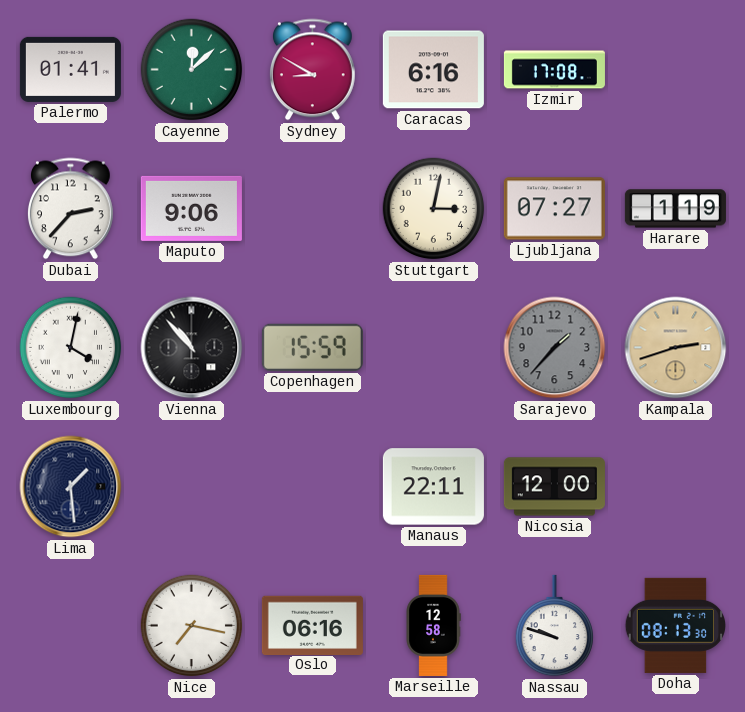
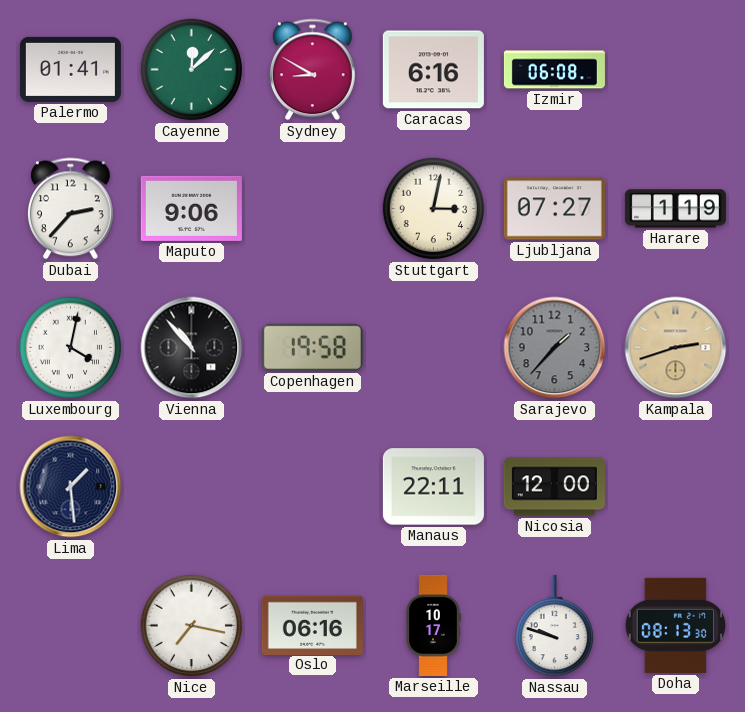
Izmir: 17:08 -> 06:08
Copenhagen: 15:59 -> 19:58
Marseille: 12:58 -> 10:17
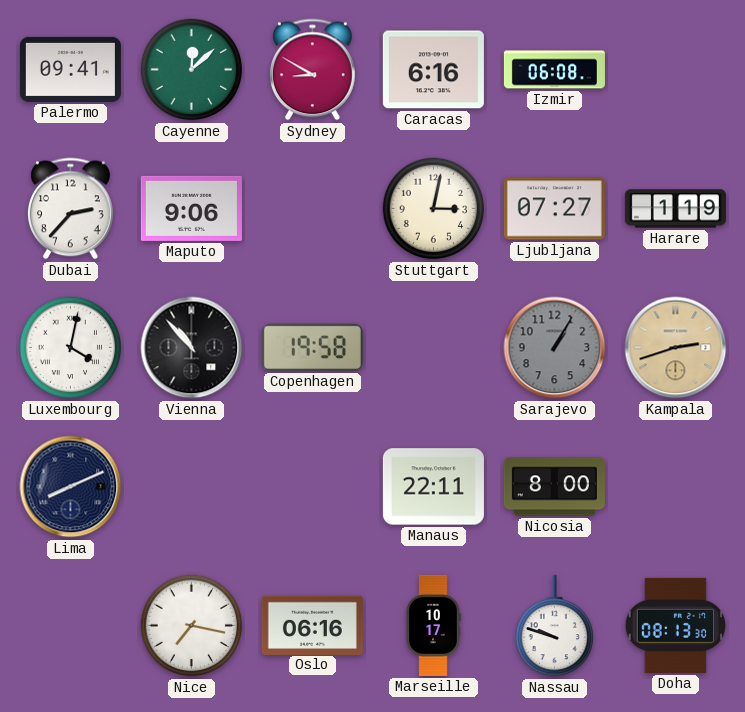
Palermo: 01:41 -> 09:41
Sarajevo: 1:37 -> 1:05
Lima: 1:29 -> 8:11
Nicosia: 12:00 -> 8:00
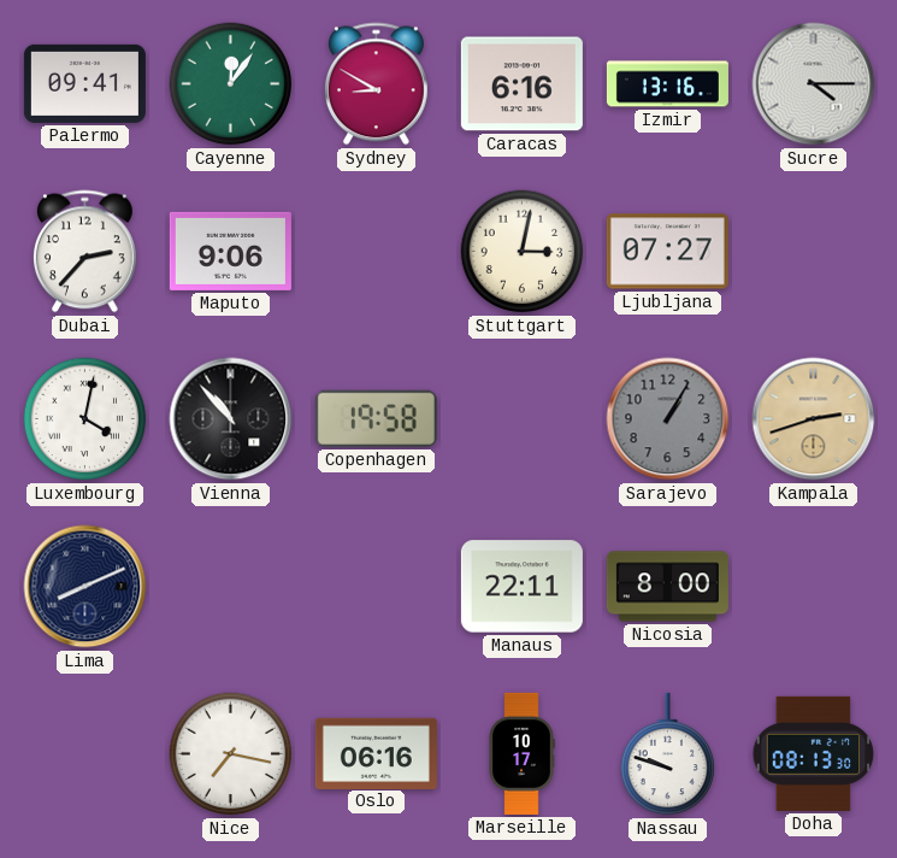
Cayenne: 12:08 -> 12:06
Izmir: 06:08 -> 13:16
Sucre: none -> 4:15
Harare: 1:19 -> none
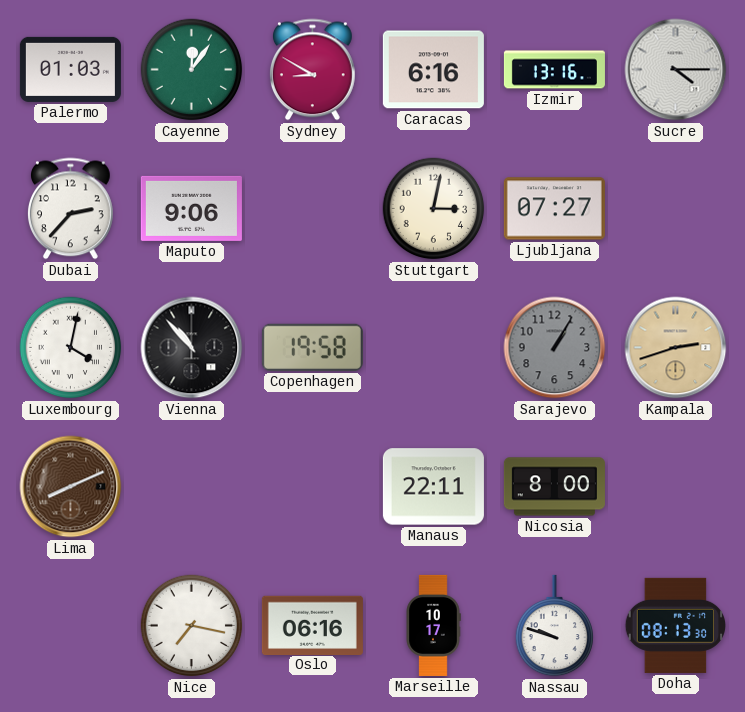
Palermo: 09:41 -> 01:03
Lima dial: navy -> brown
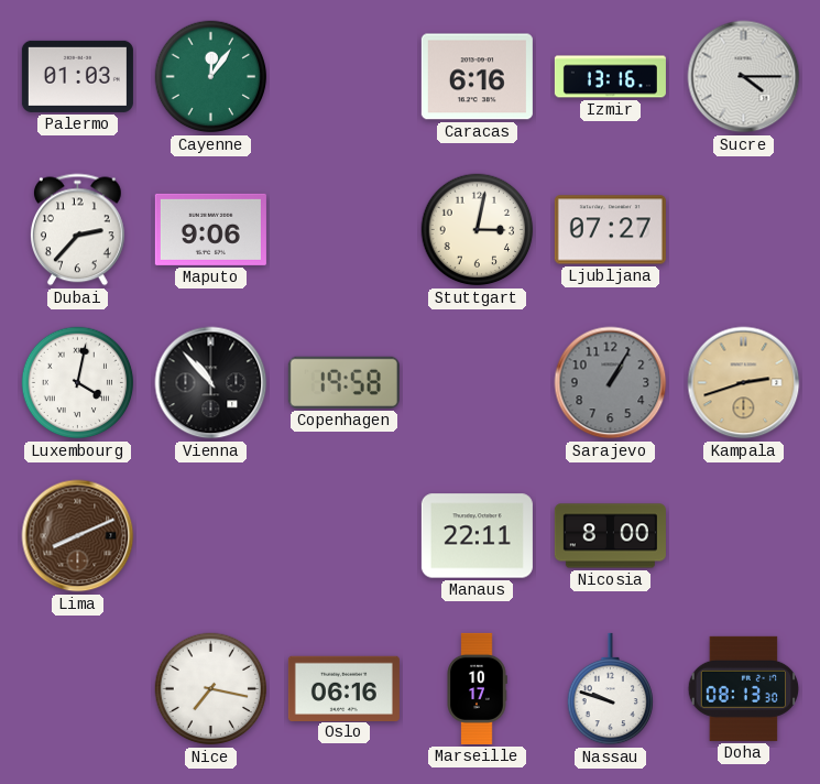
Sydney: 8:50 -> none
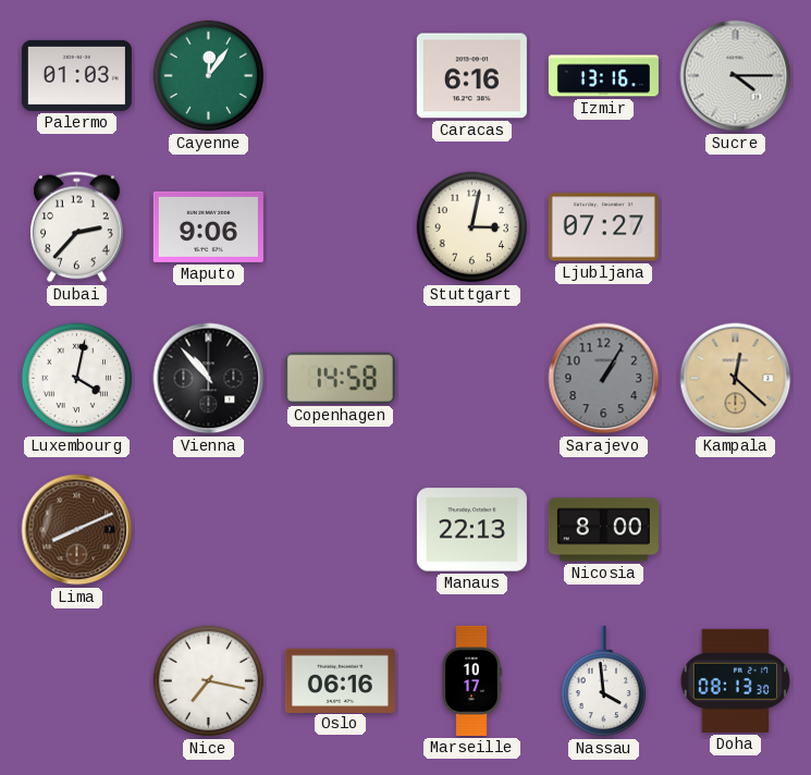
Copenhagen: 19:58 -> 14:58
Kampala: 2:42 -> 12:22
Manaus: 22:11 -> 22:13
Nassau: 9:48 -> 3:59
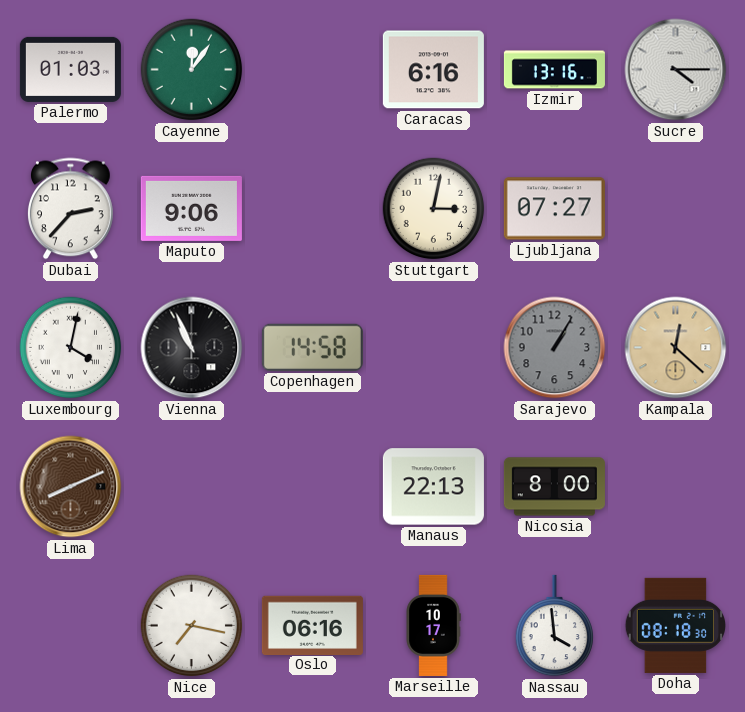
Vienna: 10:53 -> 10:56
Doha: 08:13 -> 08:18
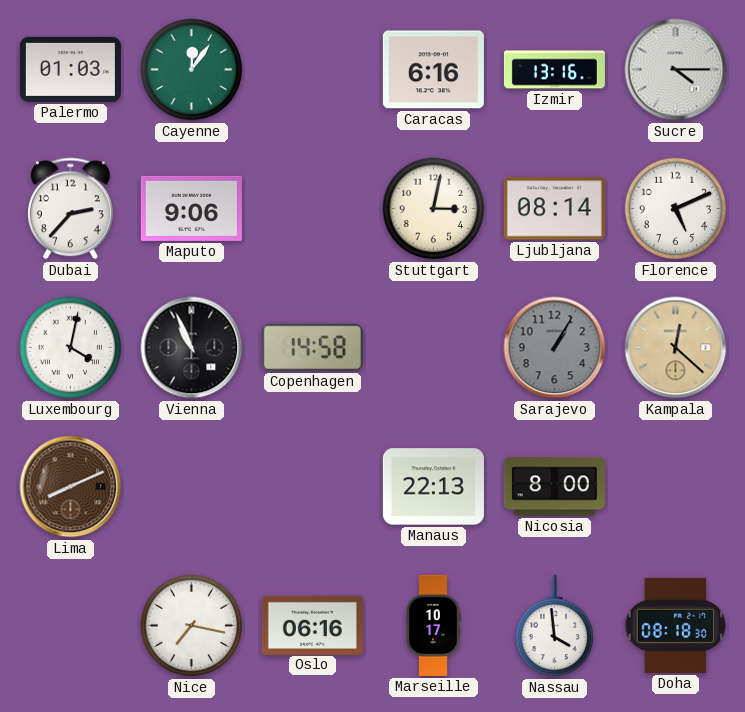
Ljubljana: 07:27 -> 08:14
Florence: none -> 5:11
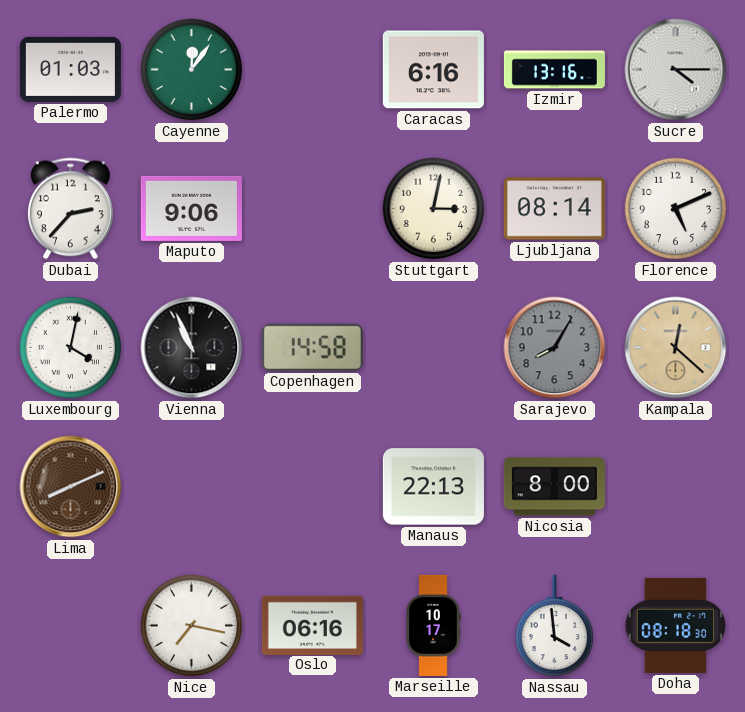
Sarajevo: 1:05 -> 8:05
